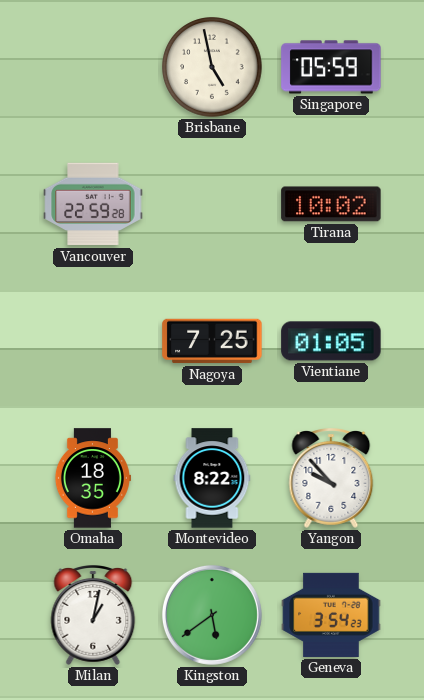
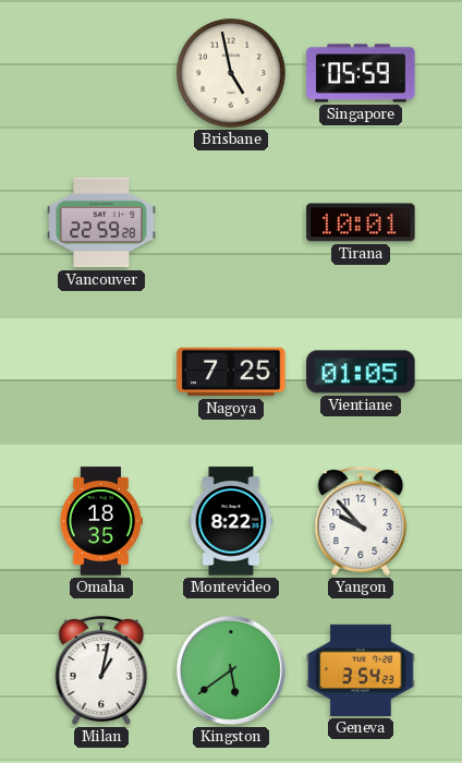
Tirana: 10:02 -> 10:01
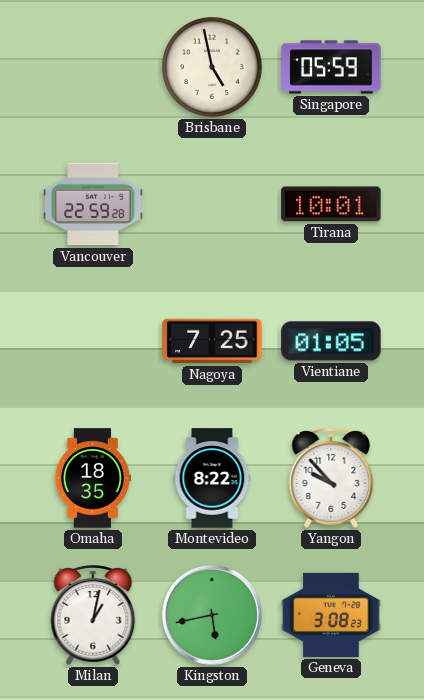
Kingston: 5:39 -> 5:43
Geneva: 3:54 -> 3:08
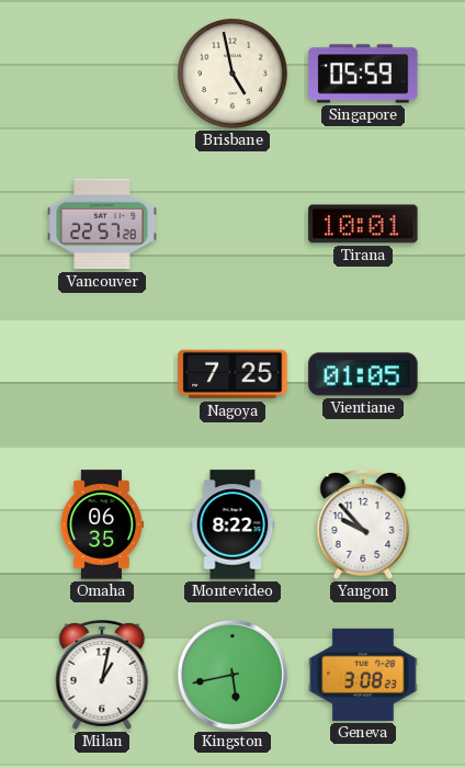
Vancouver: 22:59 -> 22:57
Omaha: 18:35 -> 06:35
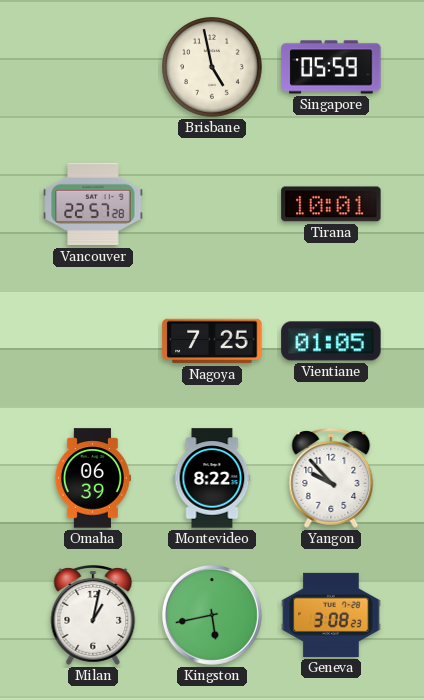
Omaha: 06:35 -> 06:39
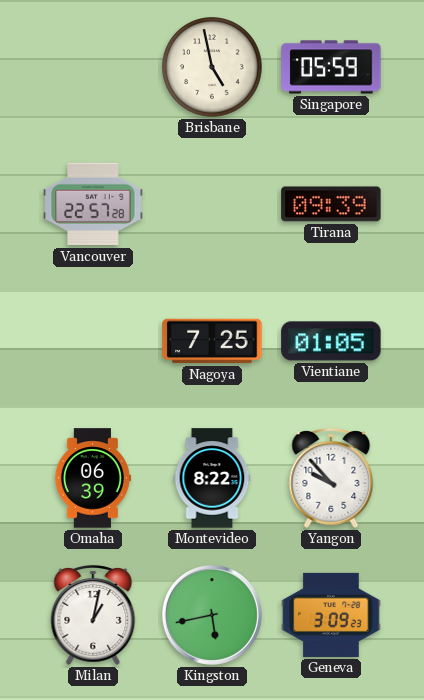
Tirana: 10:01 -> 09:39
Geneva: 3:08 -> 3:09
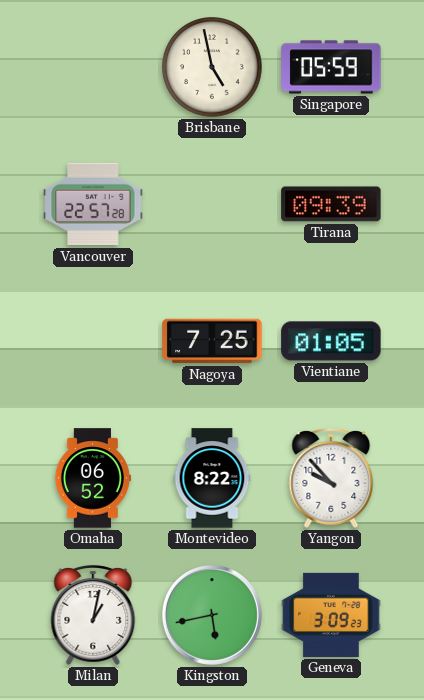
Omaha: 06:39 -> 06:52
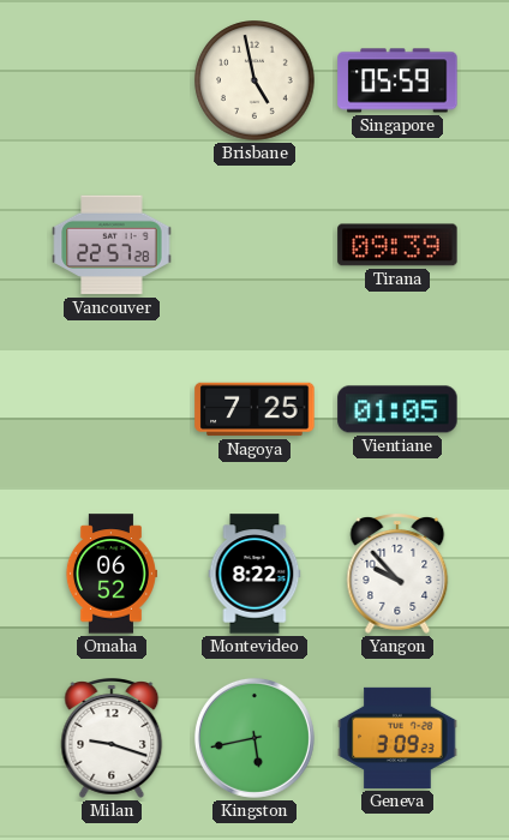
Milan: 1:02 -> 9:18
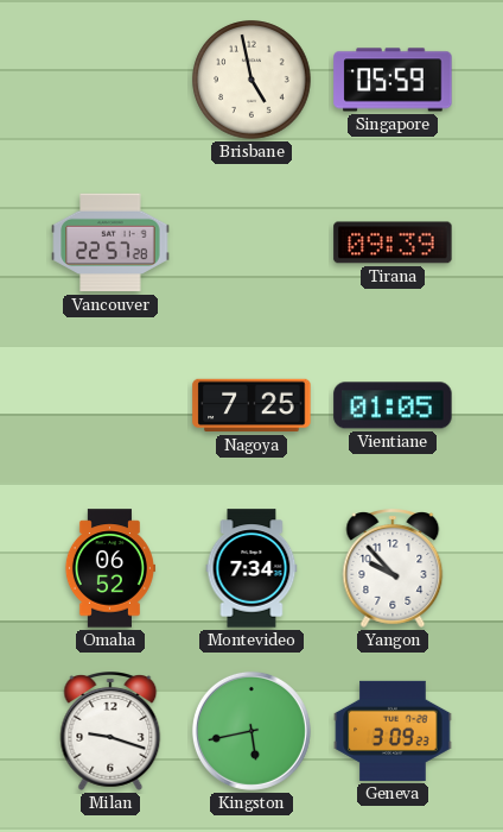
Montevideo: 8:22 -> 7:34
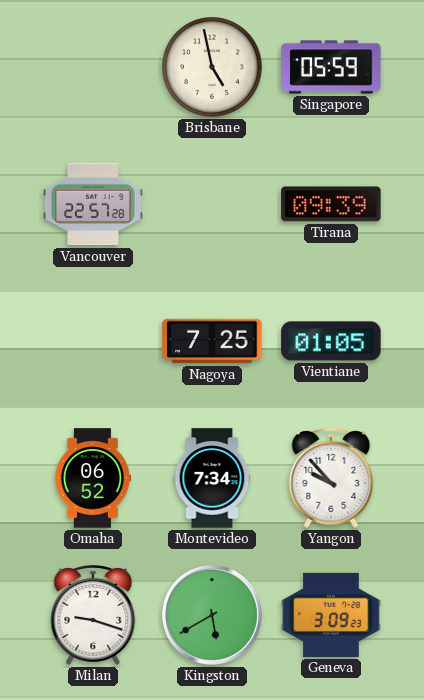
Kingston: 5:43 -> 5:40
